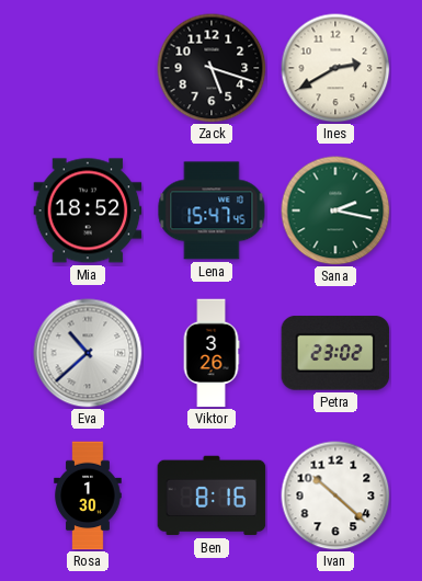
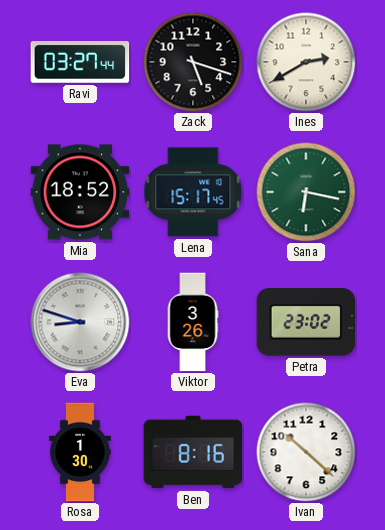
Ravi: none -> 03:27
Lena: 15:47 -> 15:17
Sana: 2:17 -> 6:17
Eva: 10:38 -> 8:48
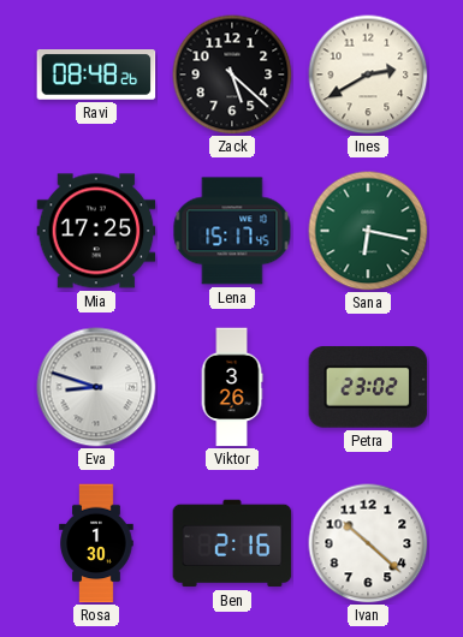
Ravi: 03:27 -> 08:48
Zack: 5:18 -> 5:22
Mia: 18:52 -> 17:25
Ben: 8:16 -> 2:16
